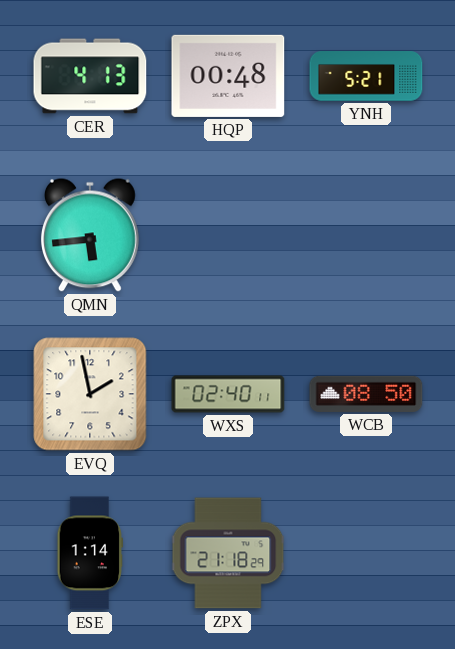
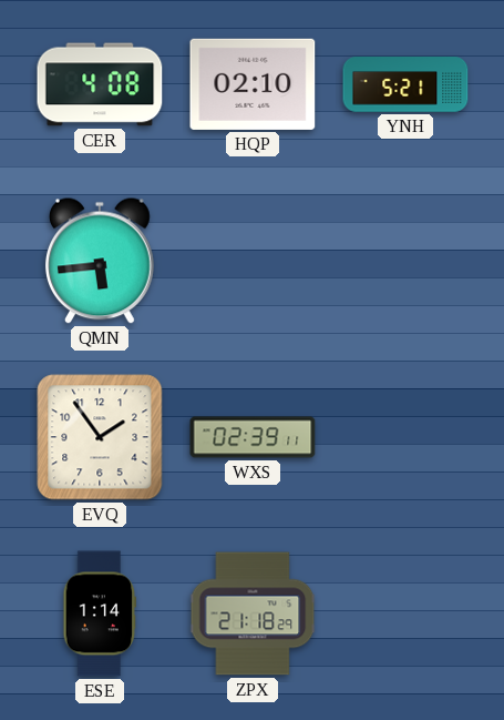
CER: 4:13 -> 4:08
HQP: 00:48 -> 02:10
EVQ: 1:58 -> 1:54
WXS: 02:40 -> 02:39
WCB: 08:50 -> none
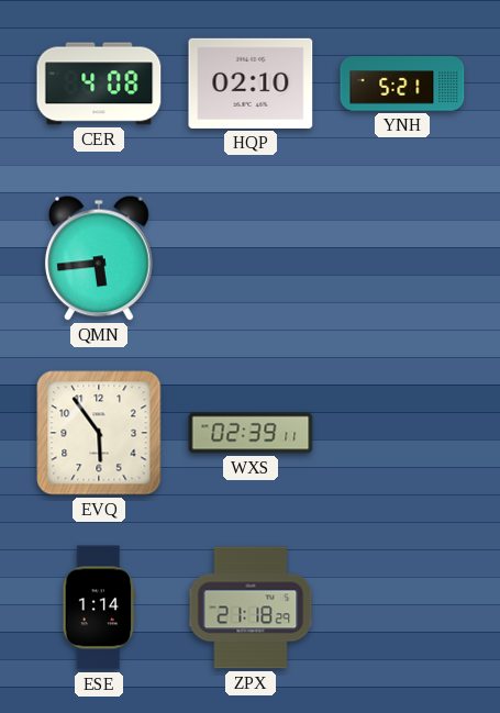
EVQ: 1:54 -> 5:54
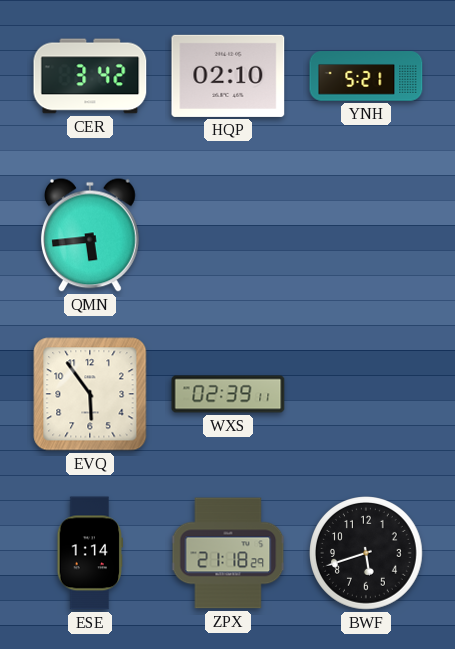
CER: 4:08 -> 3:42
BWF: none -> 5:42
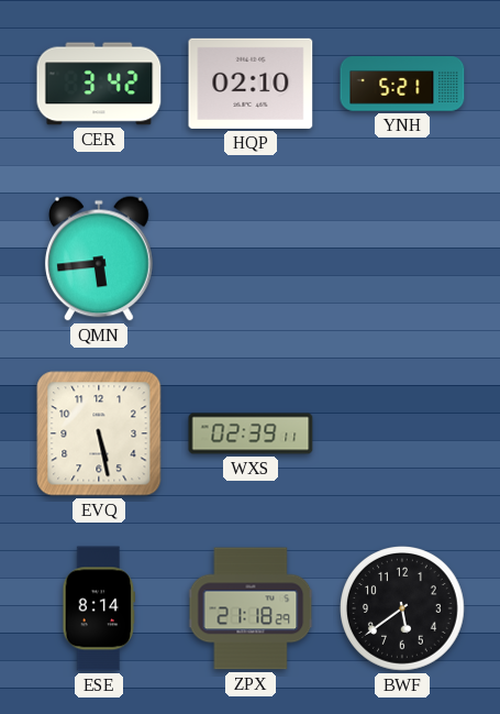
EVQ: 5:54 -> 5:28
ESE: 1:14 -> 8:14
BWF: 5:42 -> 5:39
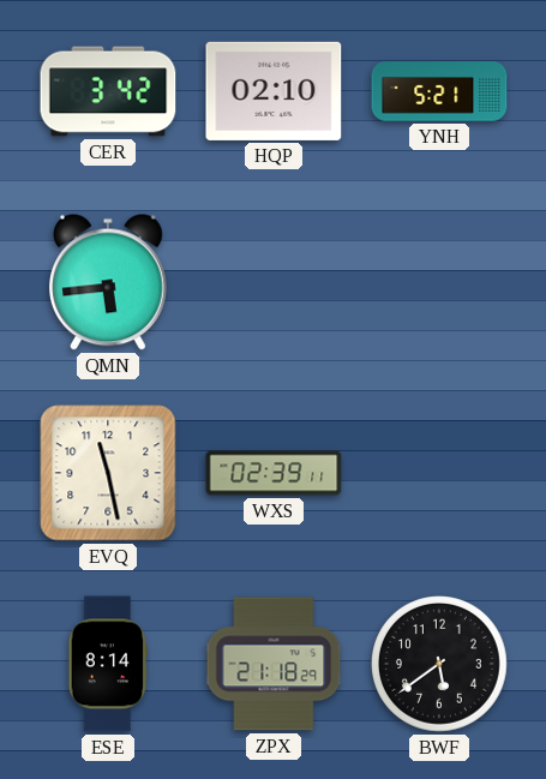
EVQ: 5:28 -> 11:28
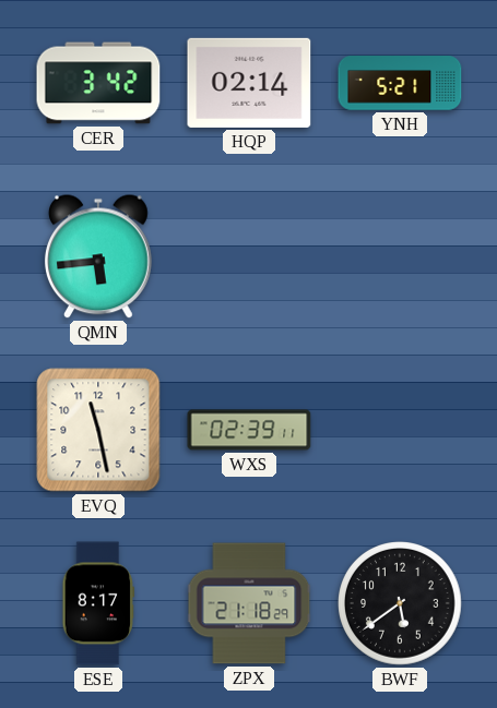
HQP: 02:10 -> 02:14
ESE: 8:14 -> 8:17
